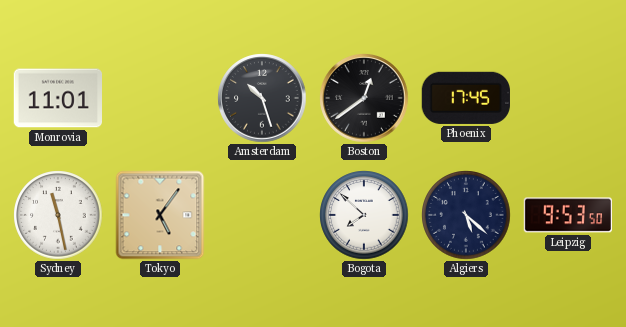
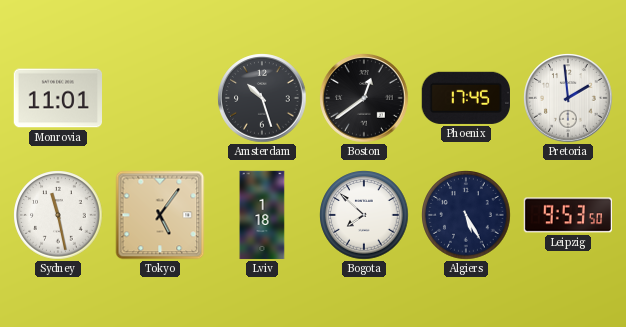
Pretoria: none -> 1:59
Lviv: none -> 1:18
Algiers: 5:22 -> 5:25
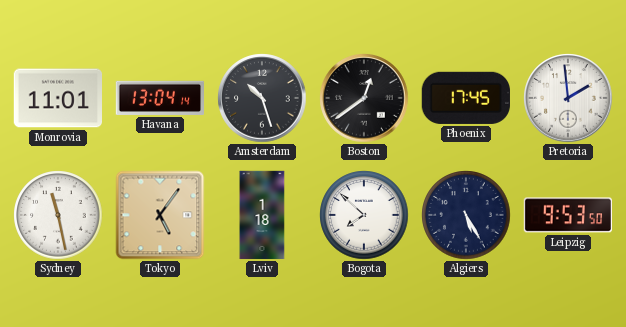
Havana: none -> 13:04
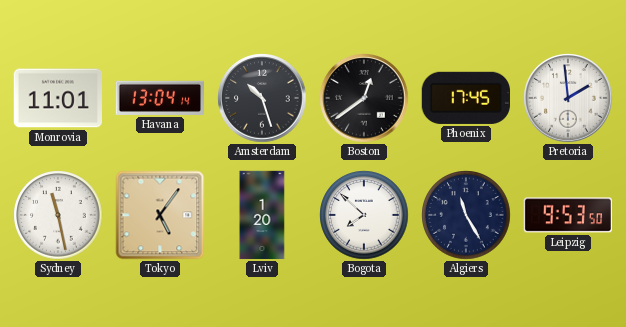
Lviv: 1:18 -> 1:20
Algiers: 5:25 -> 11:25
